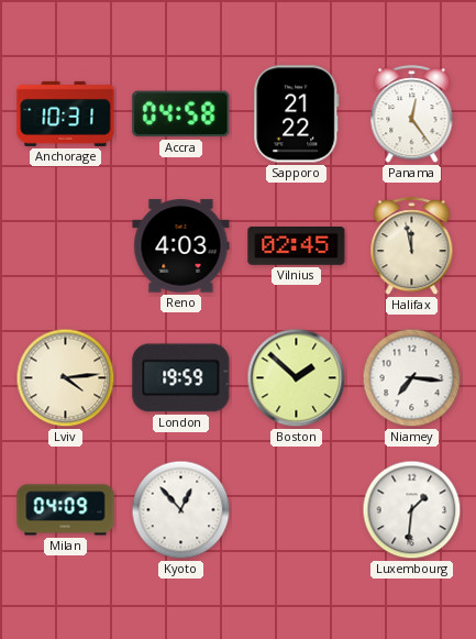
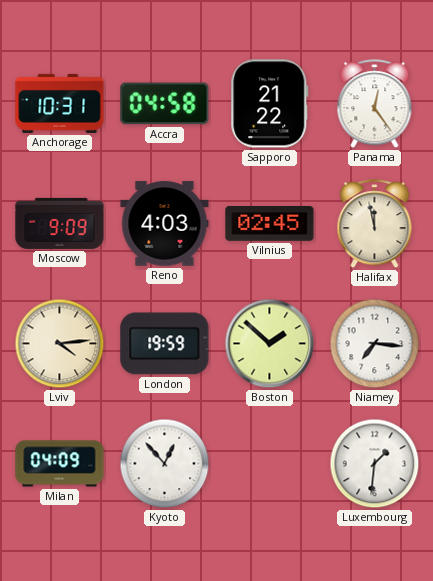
Moscow: none -> 9:09
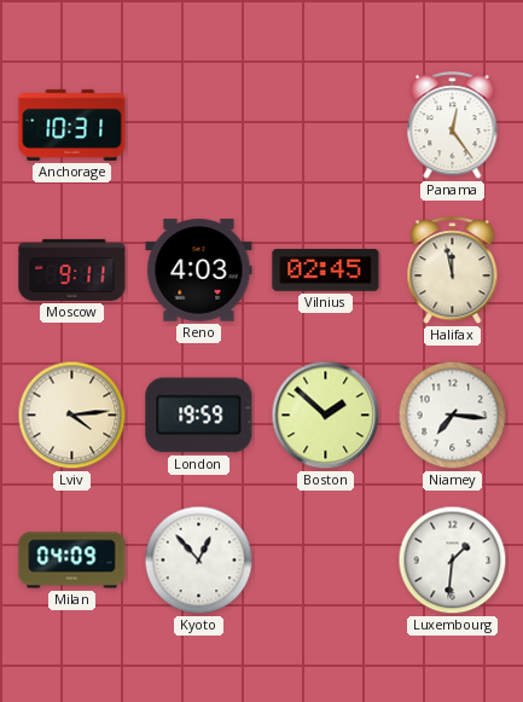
Accra: 04:58 -> none
Sapporo: 21:22 -> none
Moscow: 9:09 -> 9:11
